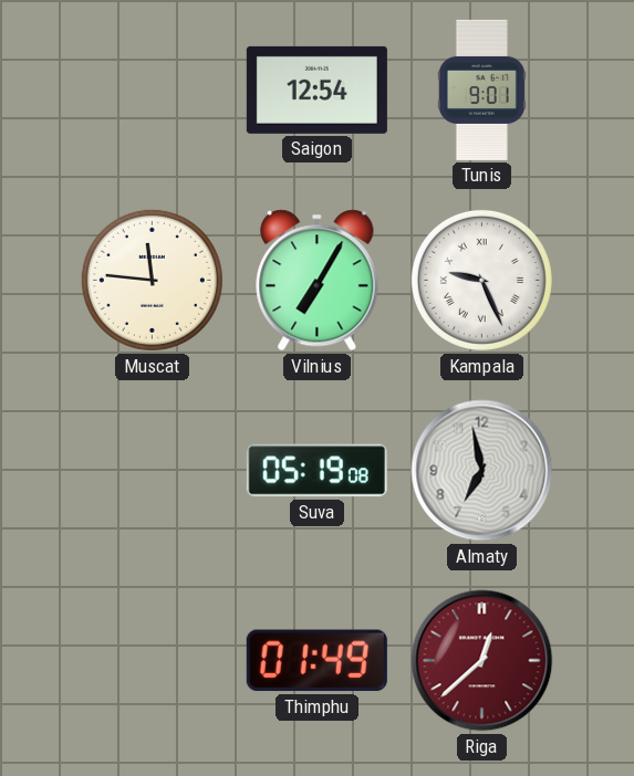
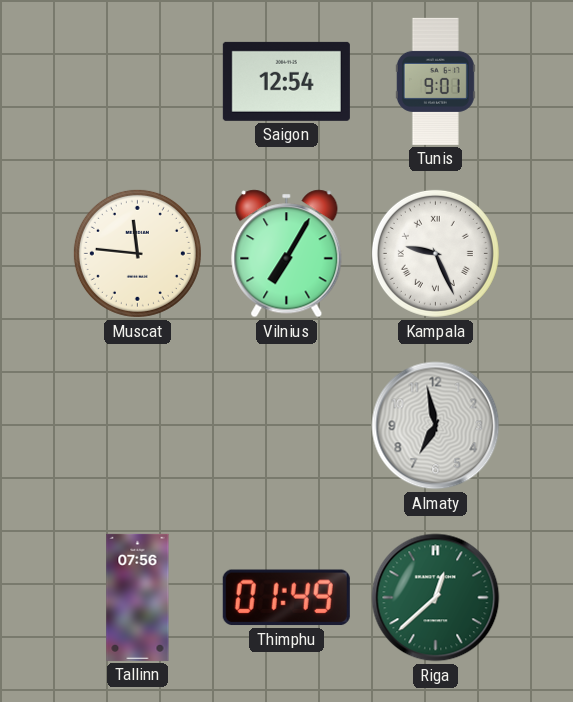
Suva: 05:19 -> none
Tallinn: none -> 07:56
Riga dial: burgundy -> green
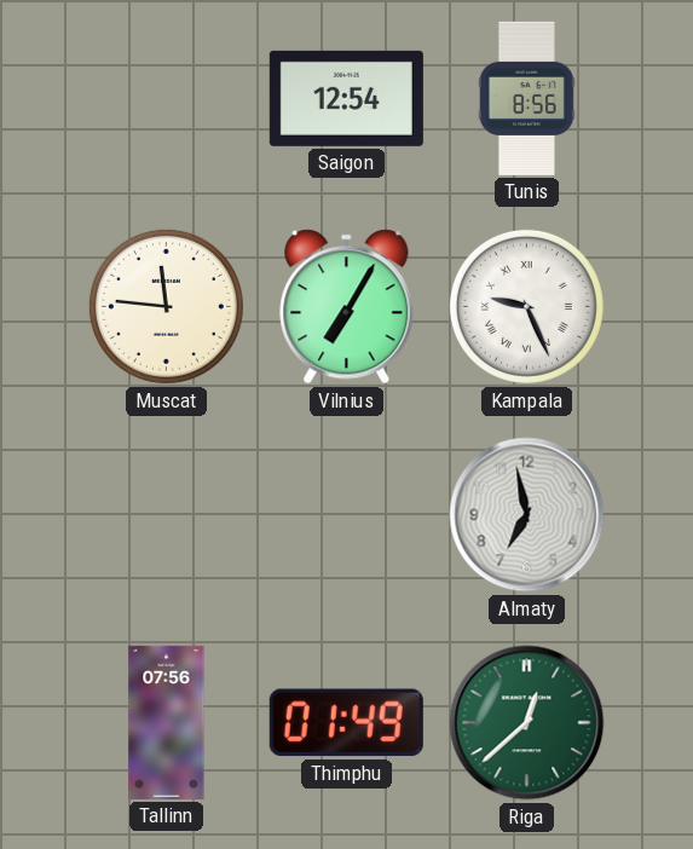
Tunis: 9:01 -> 8:56
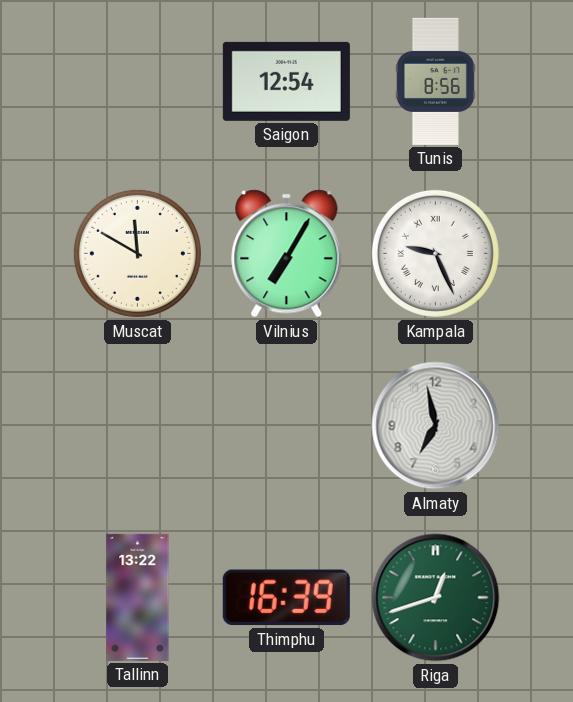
Muscat: 11:46 -> 11:50
Tallinn: 07:56 -> 13:22
Thimphu: 01:49 -> 16:39
Riga: 12:38 -> 12:42
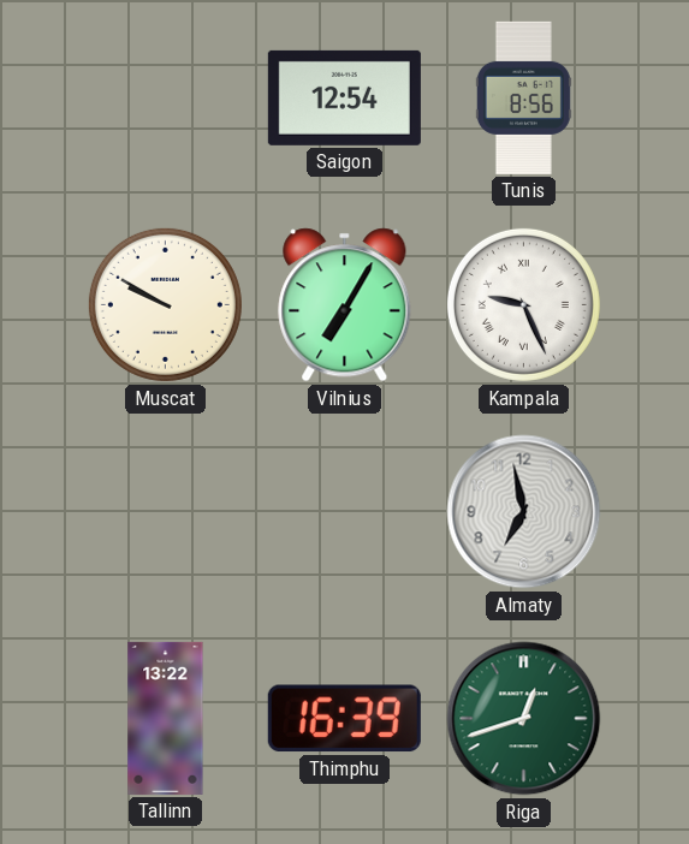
Muscat: 11:50 -> 9:50
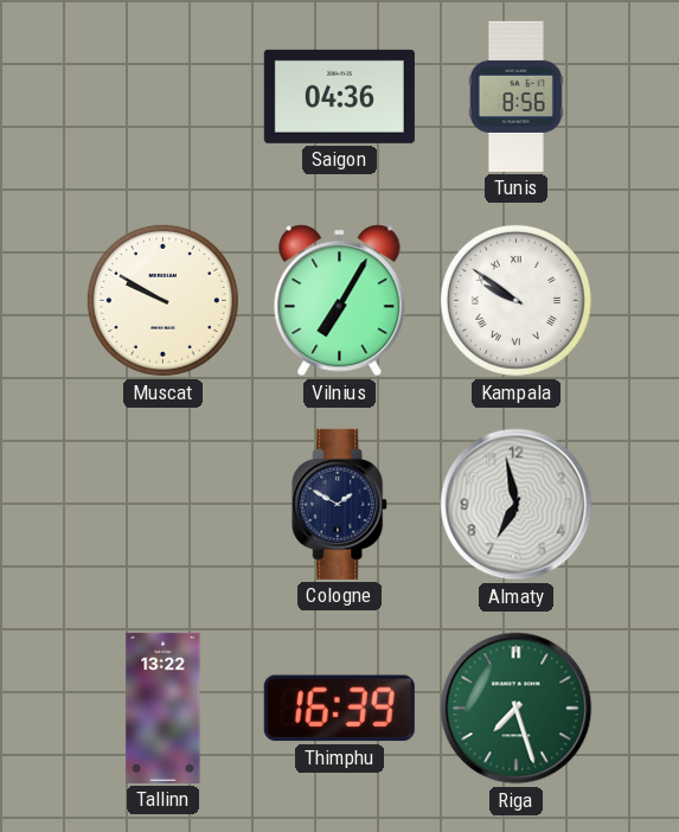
Saigon: 12:54 -> 04:36
Kampala: 9:26 -> 9:51
Cologne: none -> 1:50
Riga: 12:42 -> 7:27
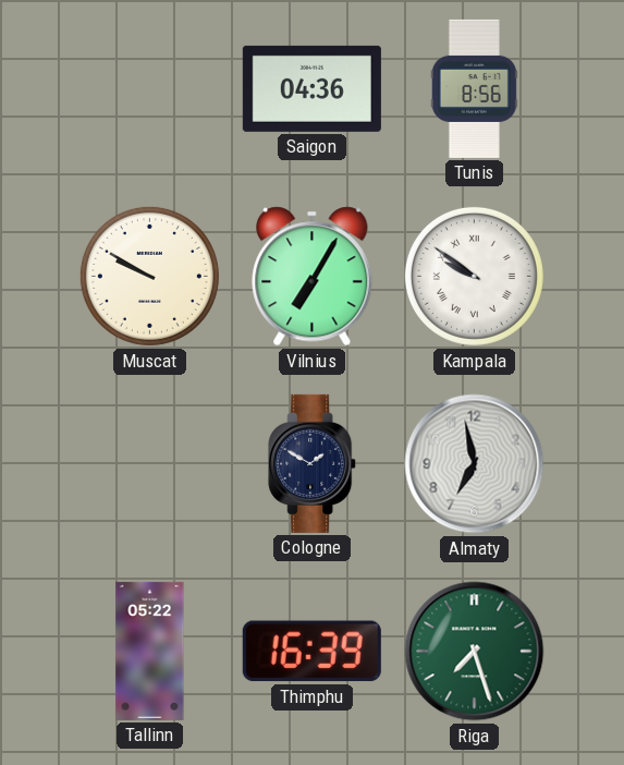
Tallinn: 13:22 -> 05:22
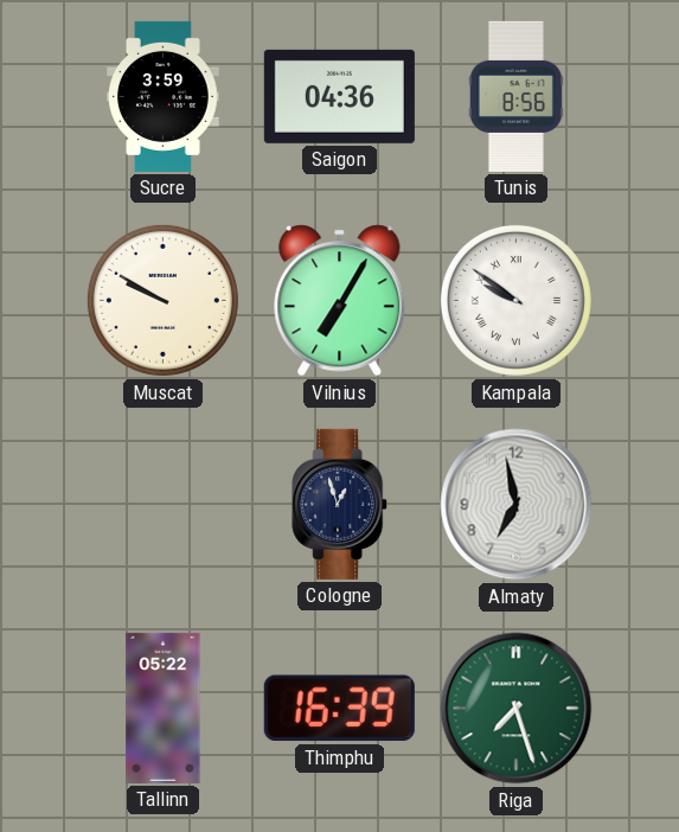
Sucre: none -> 3:59
Cologne: 1:50 -> 12:57
